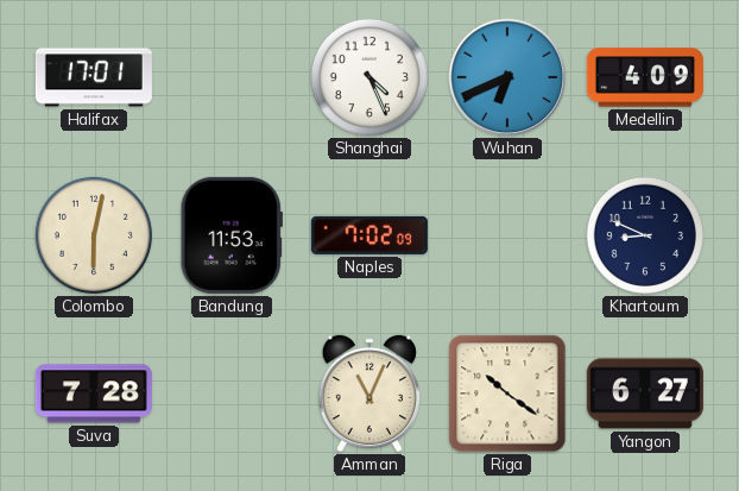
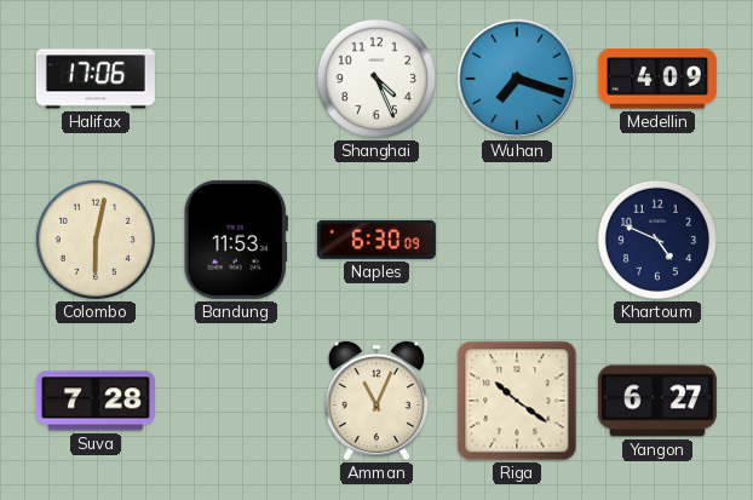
Halifax: 17:01 -> 17:06
Wuhan: 6:41 -> 7:18
Naples: 7:02 -> 6:30
Khartoum: 8:49 -> 4:49
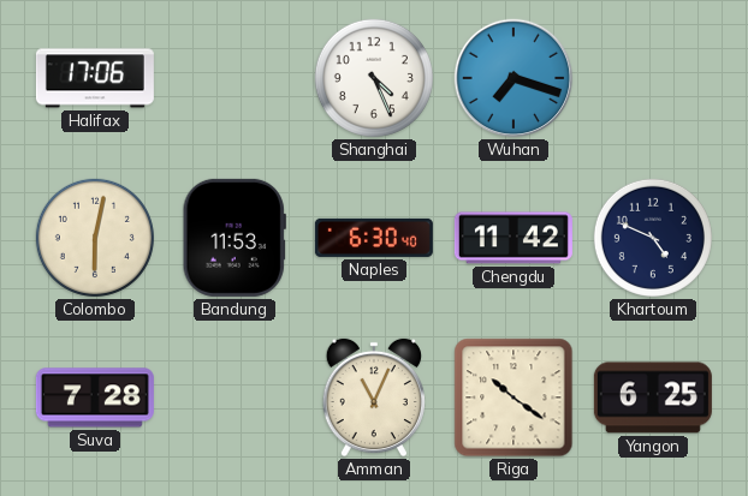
Medellin: 4:09 -> none
Naples: 6:30:09 -> 6:30:40
Chengdu: none -> 11:42
Yangon: 6:27 -> 6:25
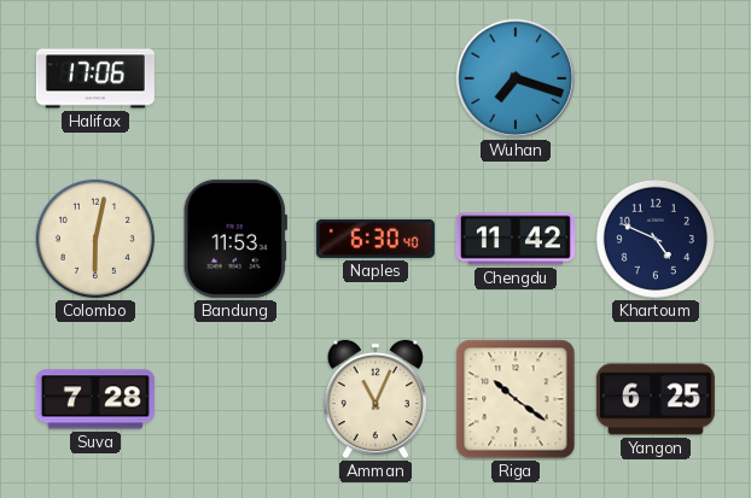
Shanghai: 4:26 -> none
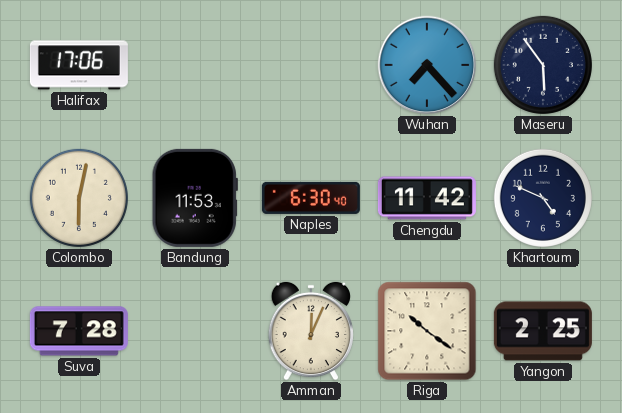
Wuhan: 7:18 -> 7:23
Maseru: none -> 5:54
Amman: 11:04 -> 12:04
Yangon: 6:25 -> 2:25
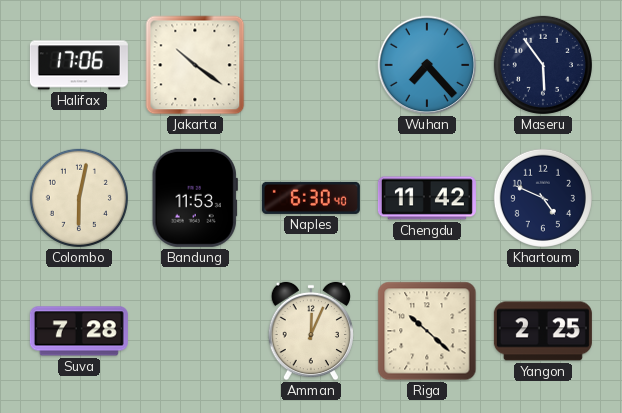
Jakarta: none -> 10:21
Riga: 10:21 -> 10:22
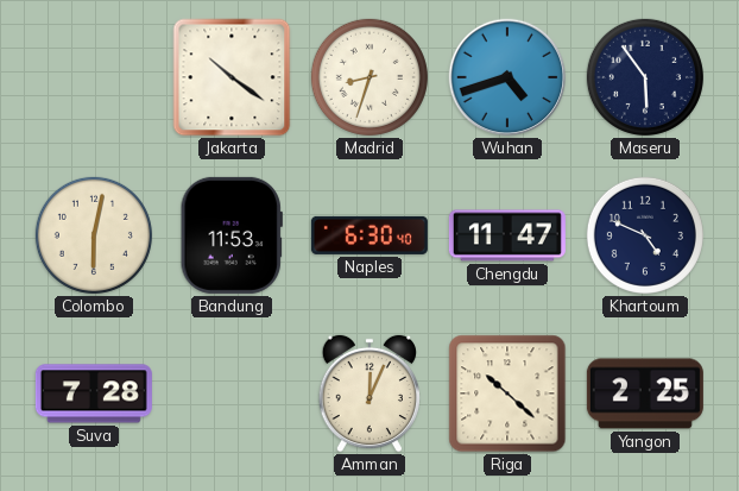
Halifax: 17:06 -> none
Madrid: none -> 8:33
Wuhan: 7:23 -> 4:42
Chengdu: 11:42 -> 11:47
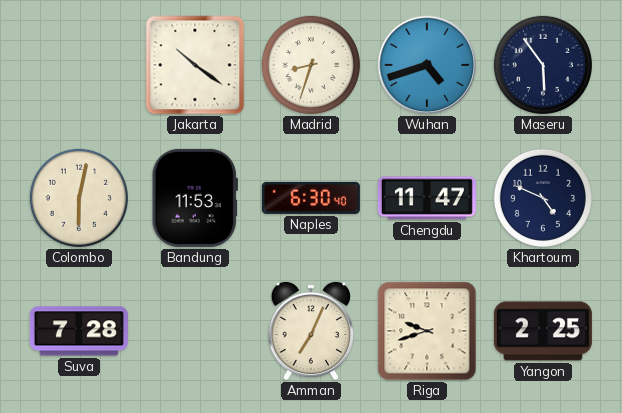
Amman: 12:04 -> 7:04
Riga: 10:22 -> 9:42
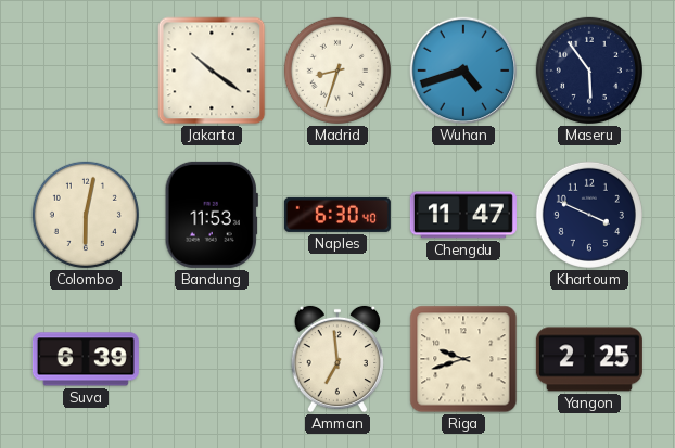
Khartoum: 4:49 -> 3:49
Suva: 7:28 -> 6:39
Amman: 7:04 -> 6:59
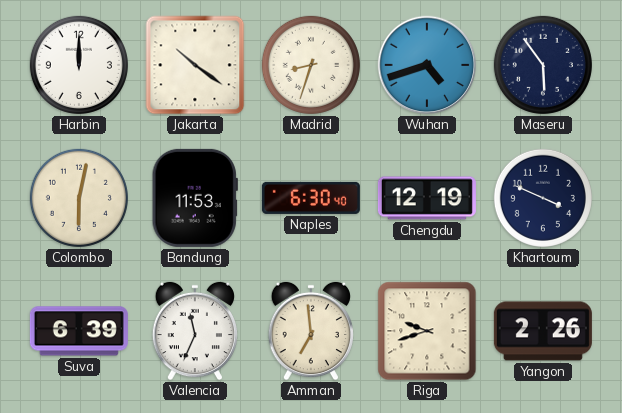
Harbin: none -> 12:00
Chengdu: 11:47 -> 12:19
Valencia: none -> 11:34
Yangon: 2:25 -> 2:26
